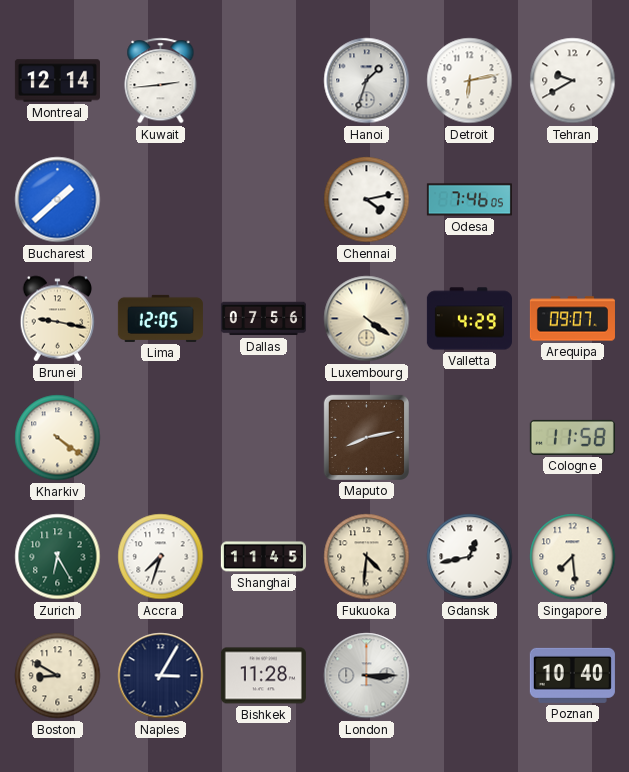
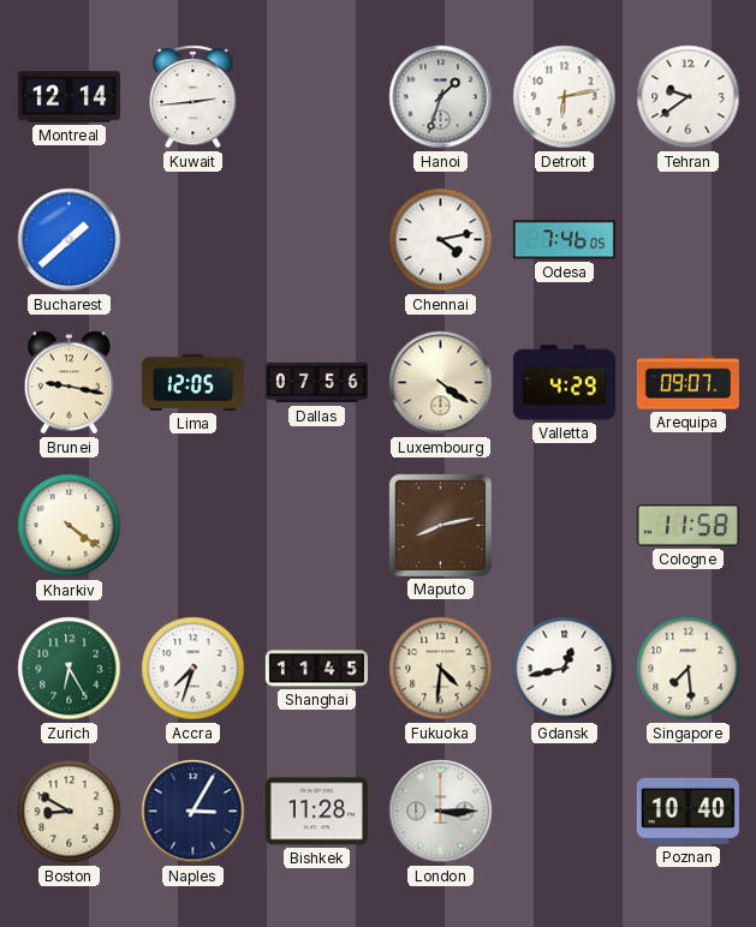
Tehran: 9:40 -> 9:39
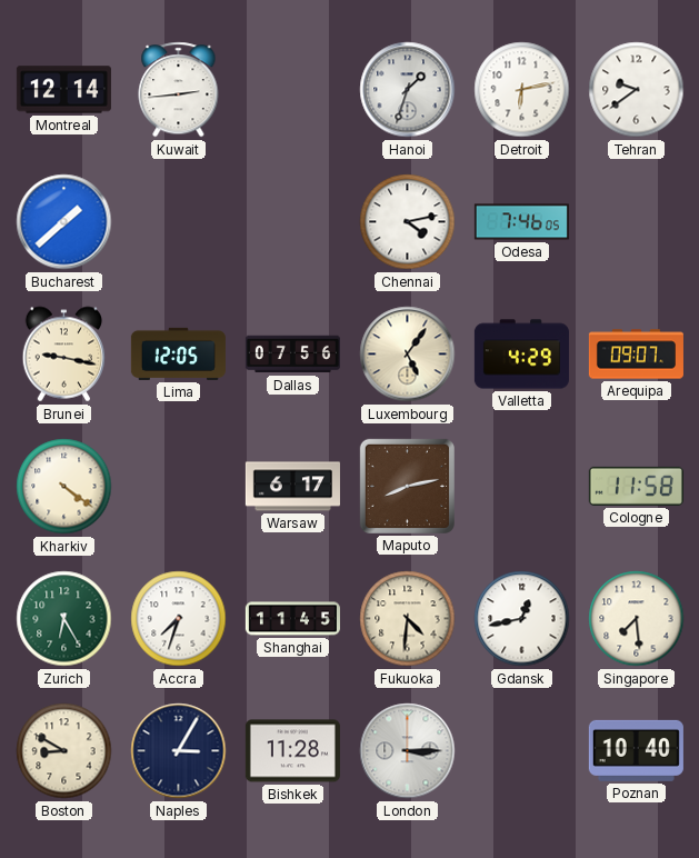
Luxembourg: 4:21 -> 5:06
Warsaw: none -> 6:17
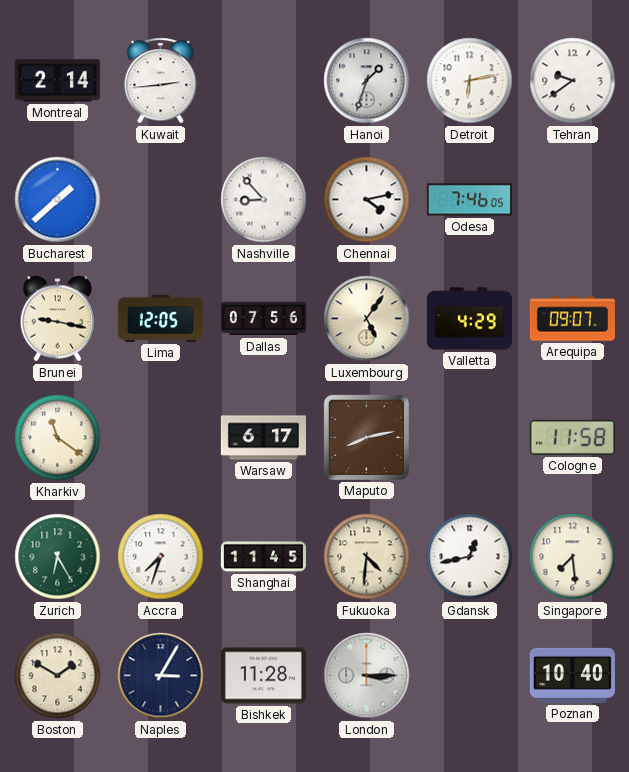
Montreal: 12:14 -> 2:14
Nashville: none -> 8:53
Kharkiv: 4:21 -> 11:21
Boston: 8:50 -> 1:50
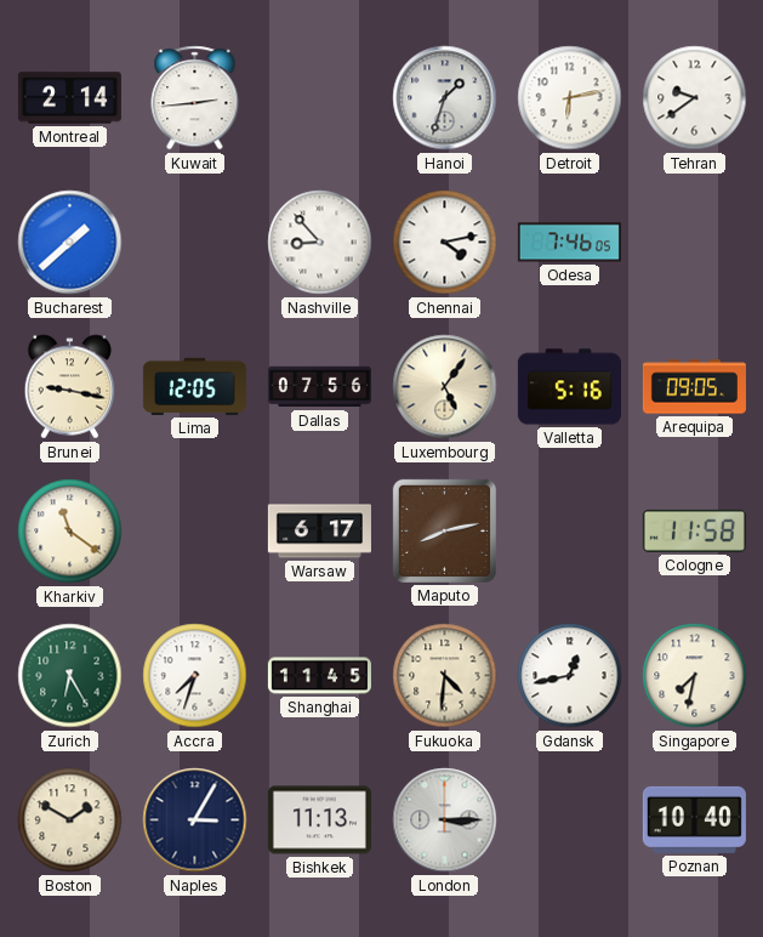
Valletta: 4:29 -> 5:16
Arequipa: 09:07 -> 09:05
Singapore: 7:29 -> 7:32
Bishkek: 11:28 -> 11:13
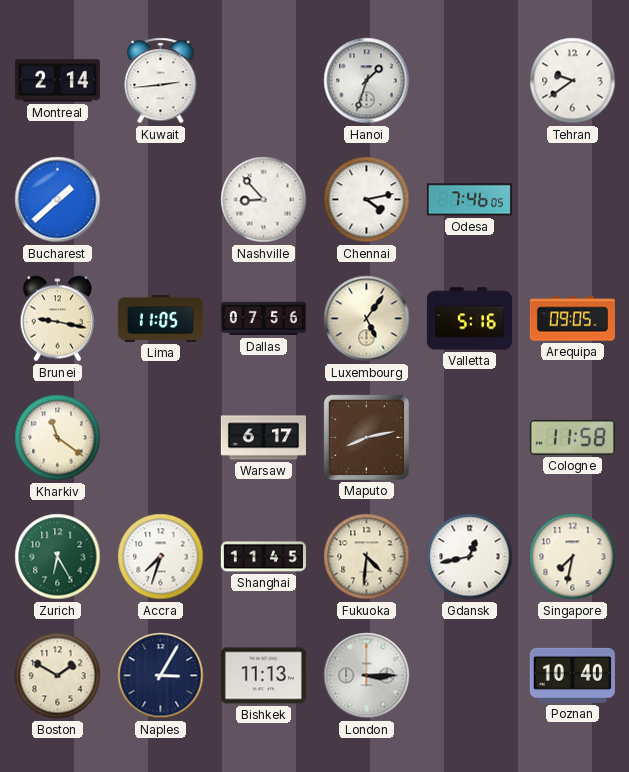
Detroit: 6:13 -> none
Lima: 12:05 -> 11:05
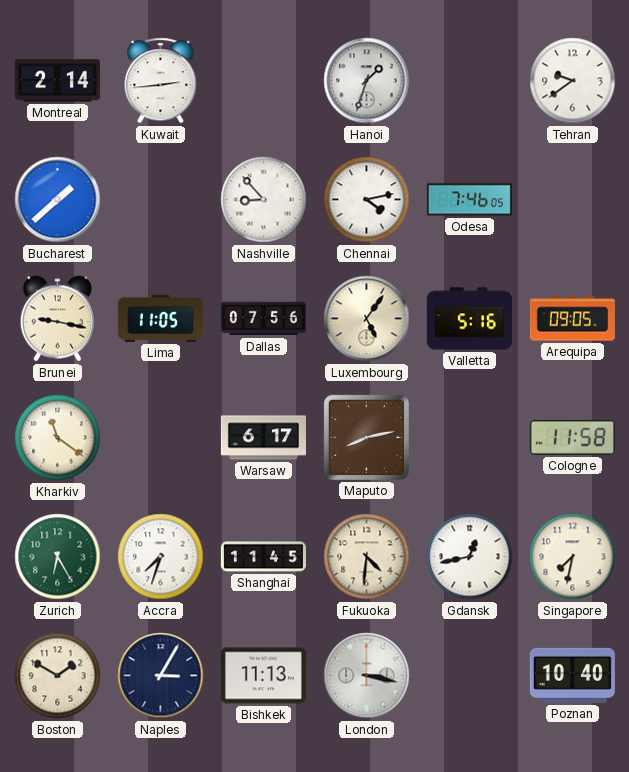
London: 3:15 -> 3:17
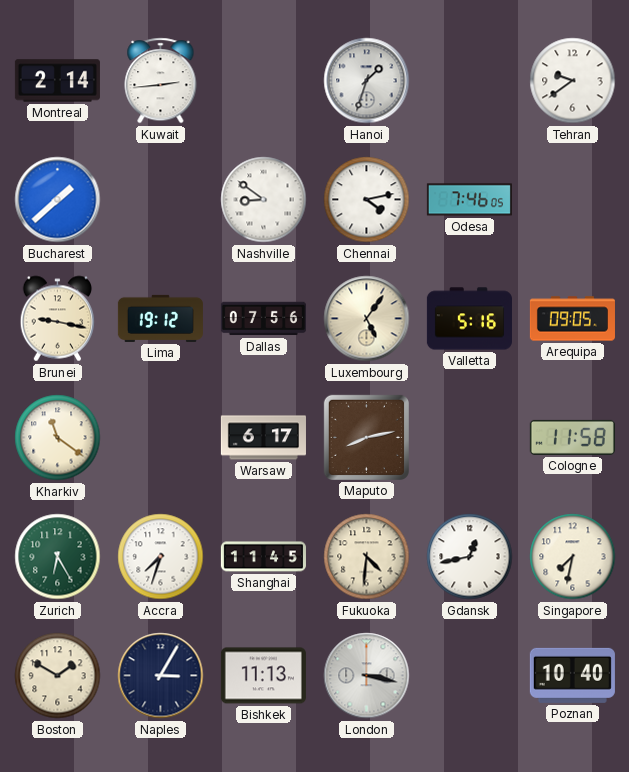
Nashville: 8:53 -> 8:51
Lima: 11:05 -> 19:12
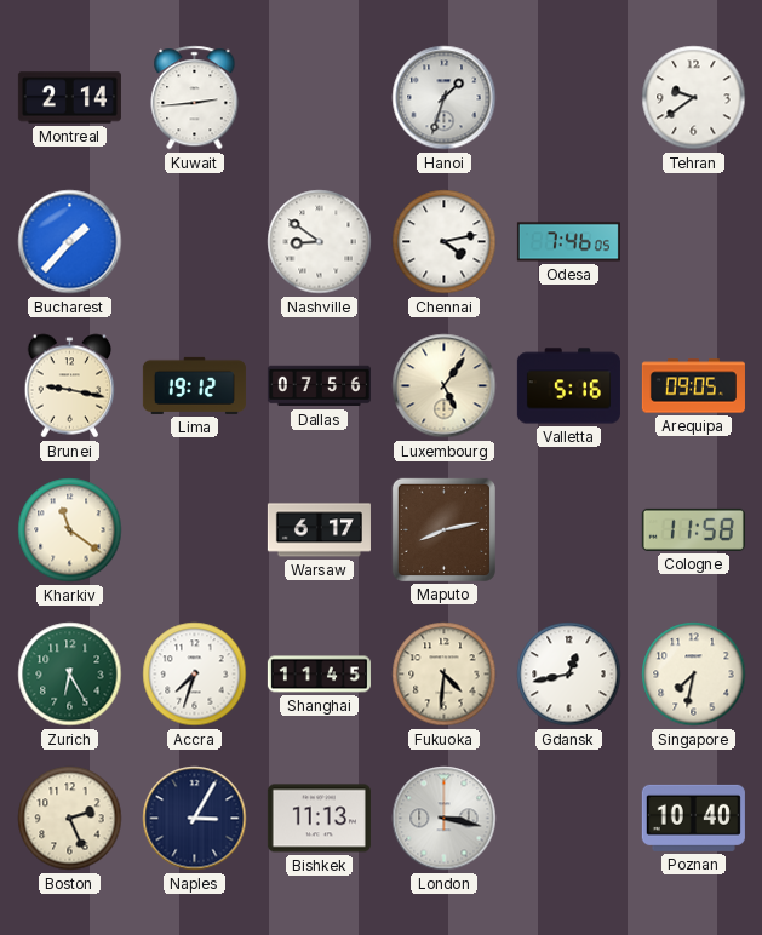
Bucharest: 1:38 -> 1:37
Boston: 1:50 -> 2:26
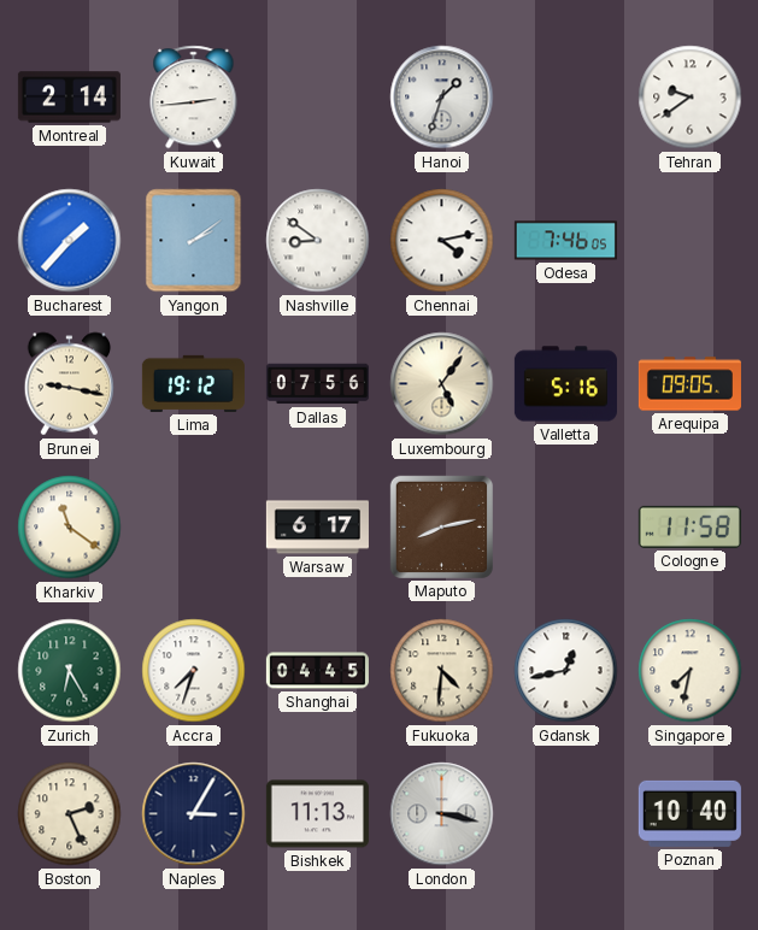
Yangon: none -> 2:09
Shanghai: 11:45 -> 04:45
